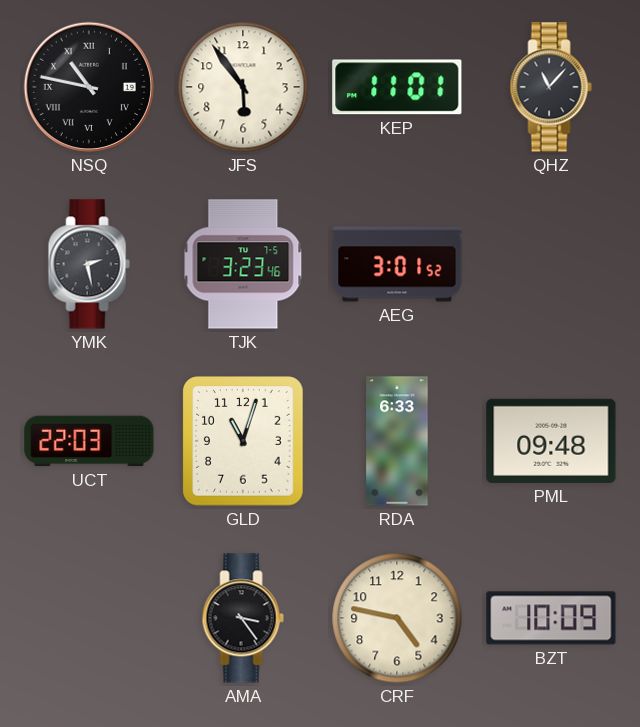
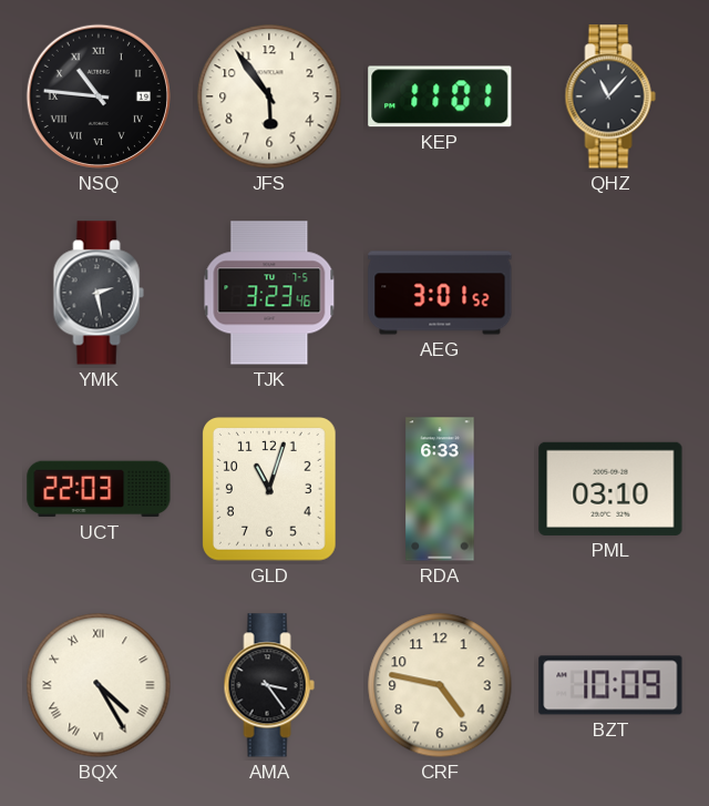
NSQ: 10:47 -> 10:46
PML: 09:48 -> 03:10
BQX: none -> 4:25
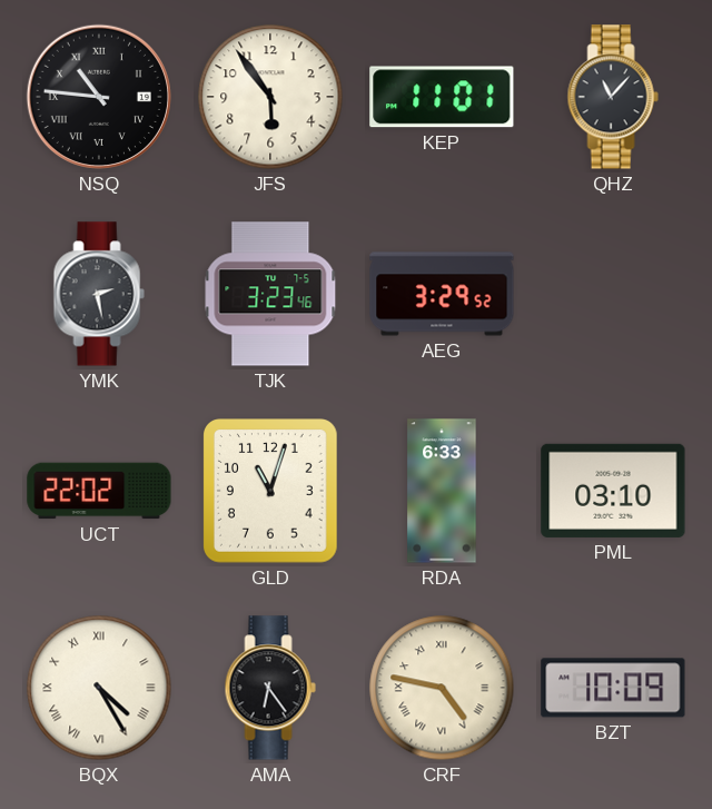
AEG: 3:01 -> 3:29
UCT: 22:03 -> 22:02
AMA: 3:24 -> 6:24
CRF numerals: Arabic -> Roman
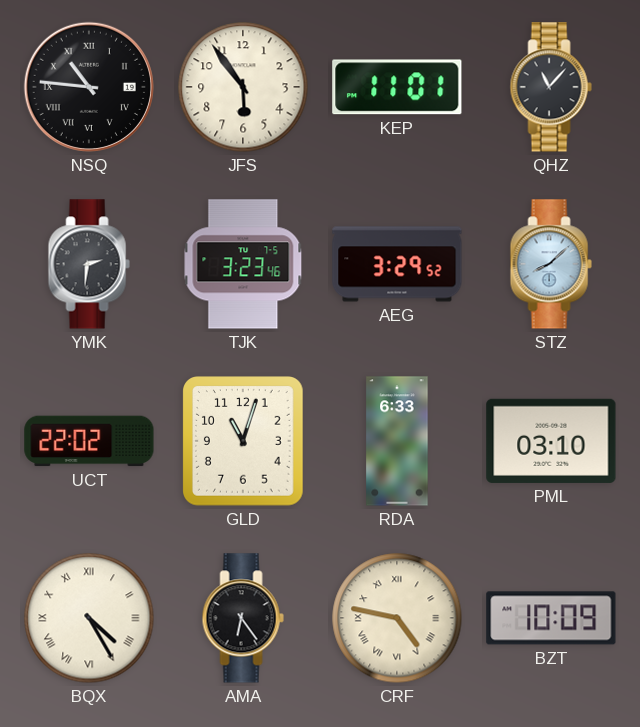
YMK: 2:28 -> 2:31
STZ: none -> 8:08
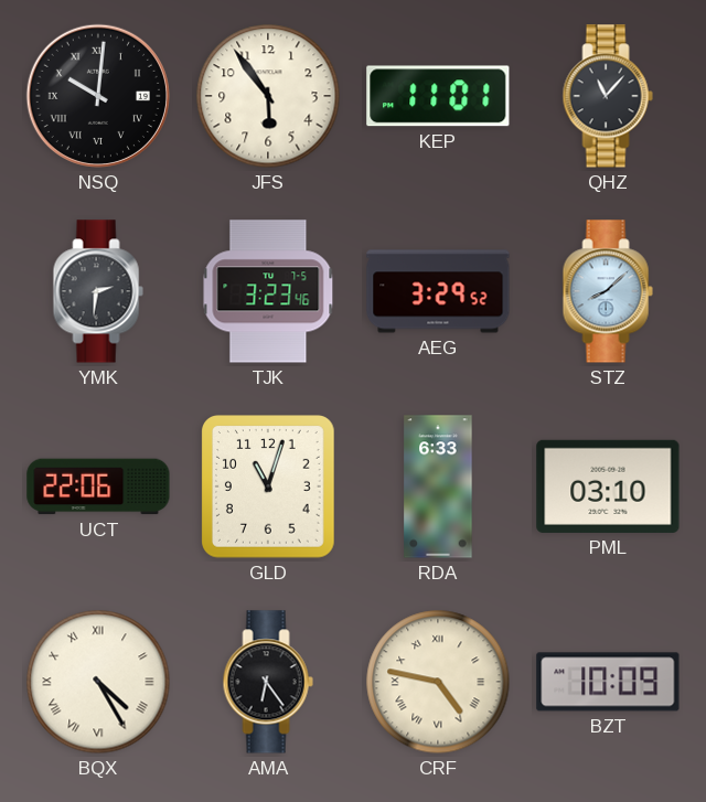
NSQ: 10:46 -> 10:01
UCT: 22:02 -> 22:06
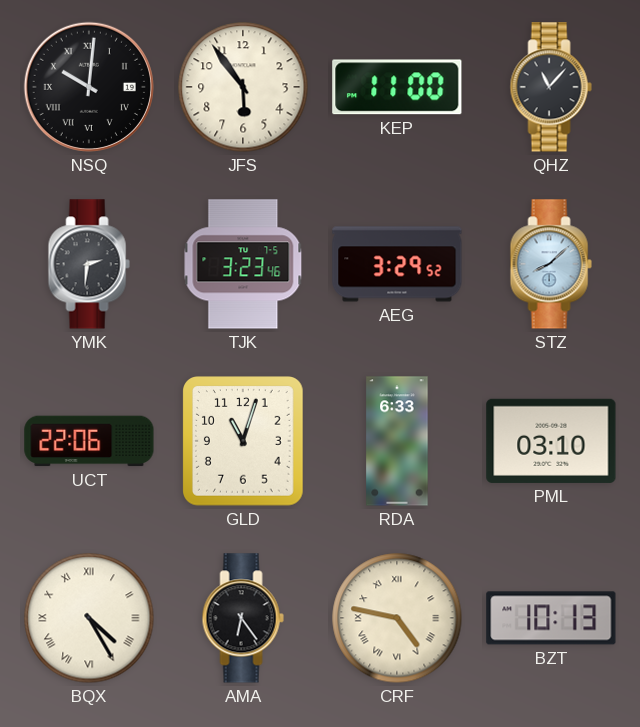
KEP: 11:01 -> 11:00
BZT: 10:09 -> 10:13
